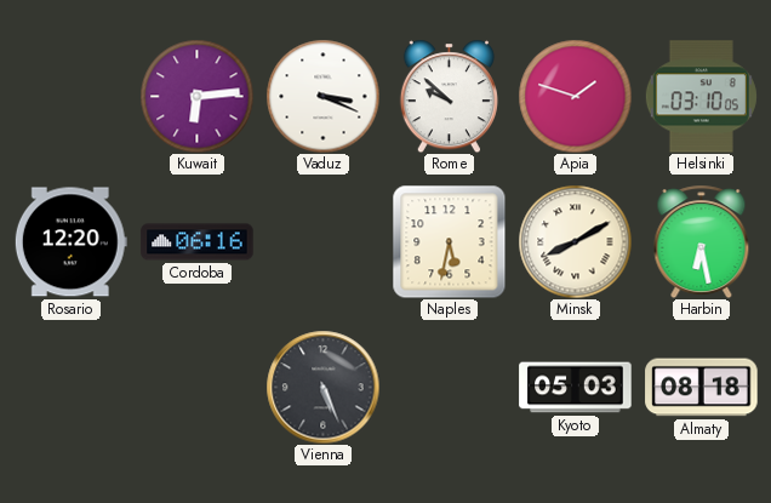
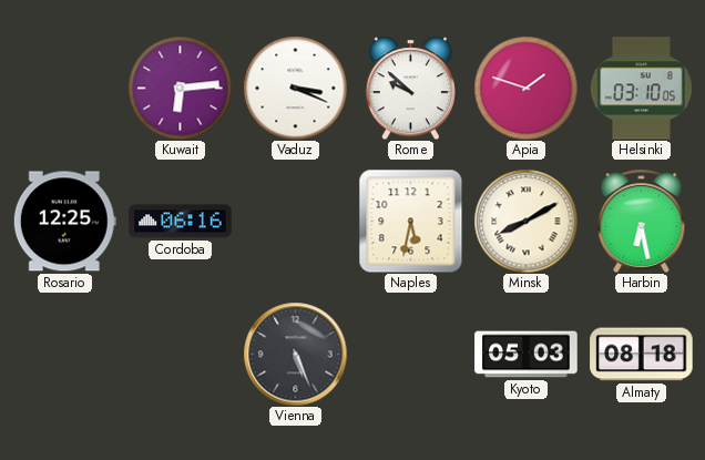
Rosario: 12:20 -> 12:25
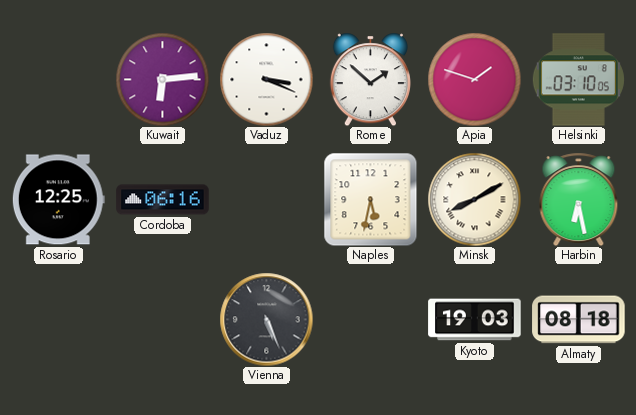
Rome: 9:52 -> 1:52
Kyoto: 05:03 -> 19:03
